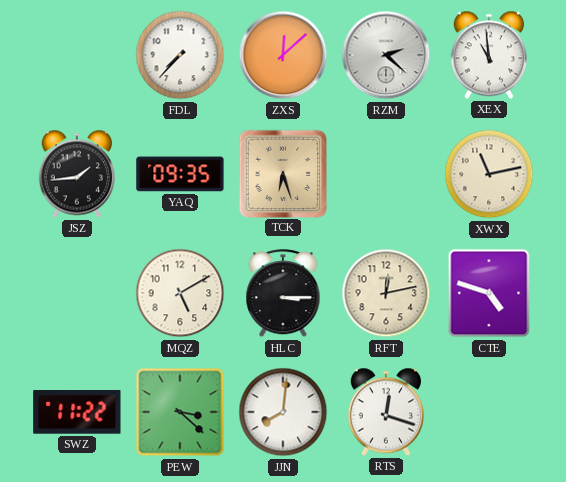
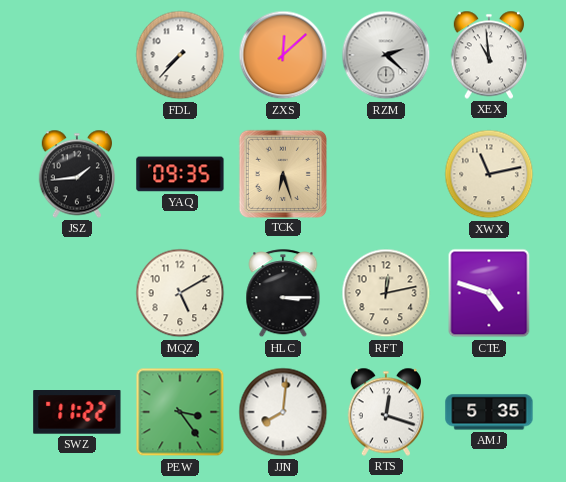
PEW: 3:22 -> 3:24
AMJ: none -> 5:35
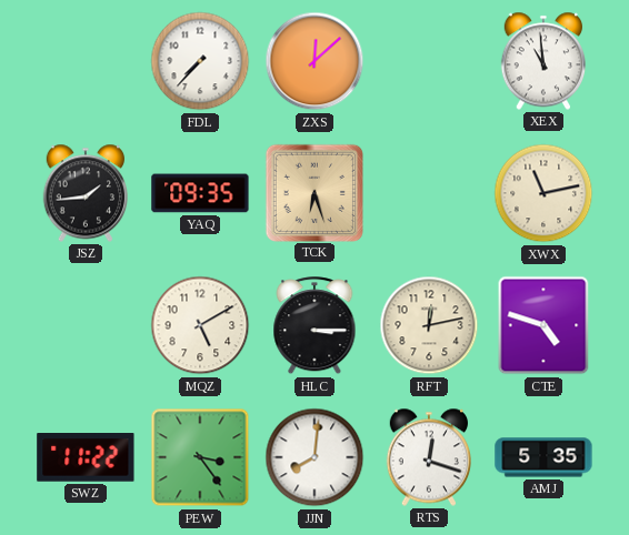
RZM: 2:22 -> none
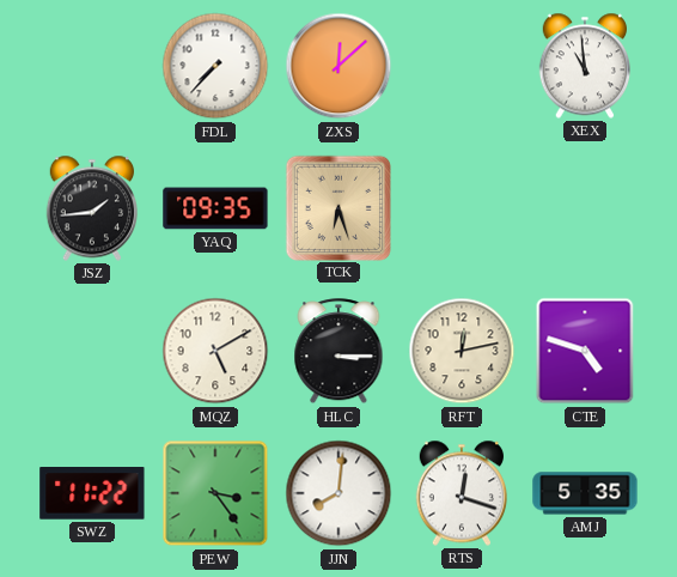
XWX: 11:13 -> none
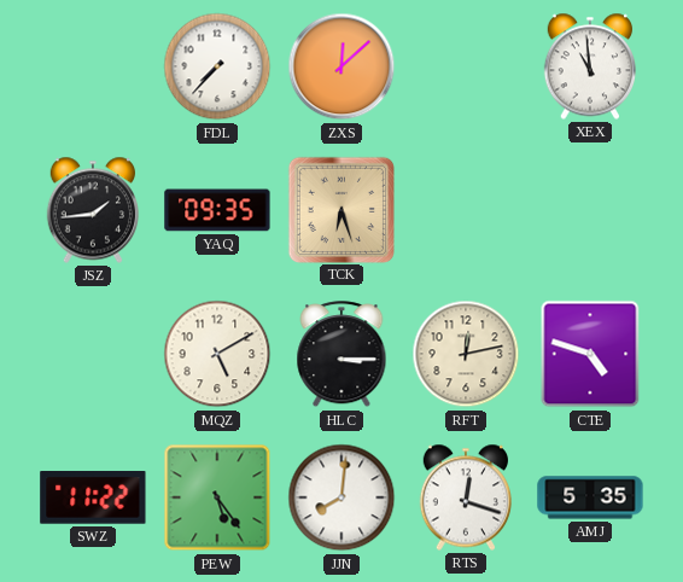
PEW: 3:24 -> 5:24
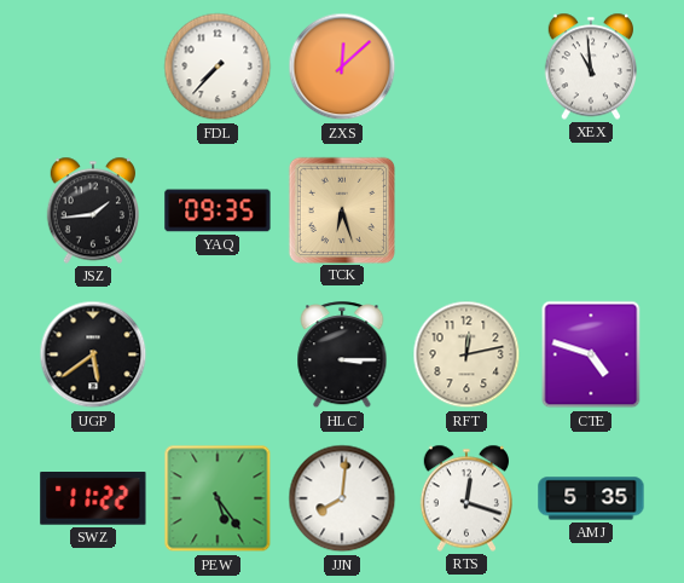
UGP: none -> 5:39
MQZ: 5:10 -> none
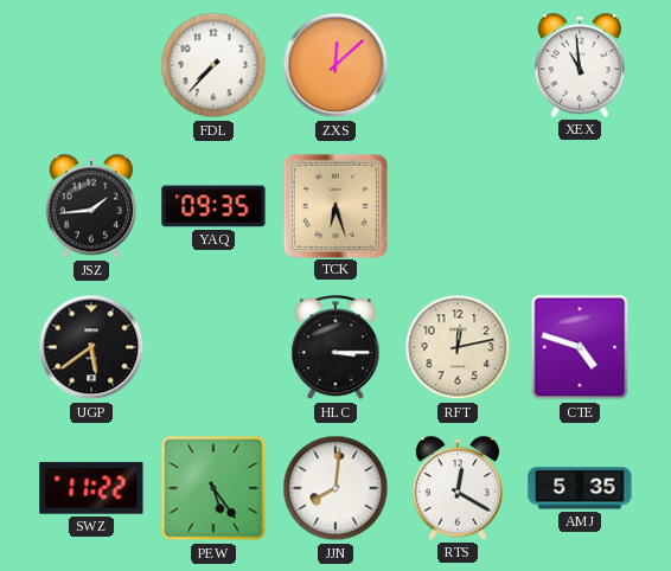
RTS: 12:18 -> 12:20
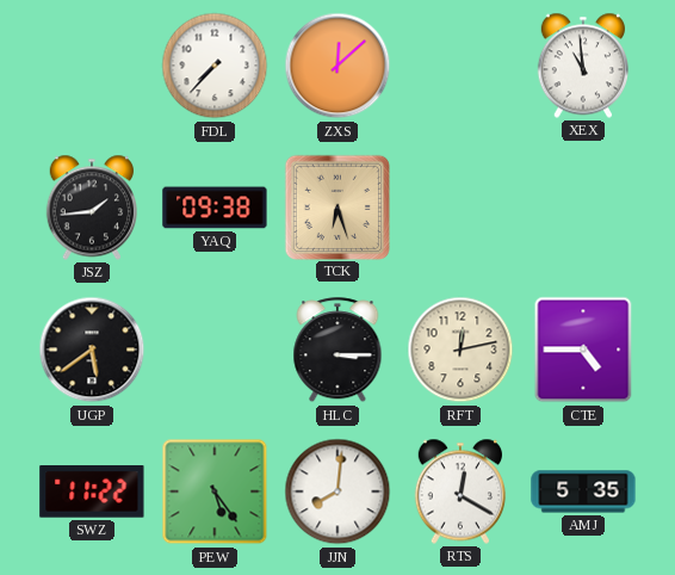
YAQ: 09:35 -> 09:38
CTE: 4:48 -> 4:45
